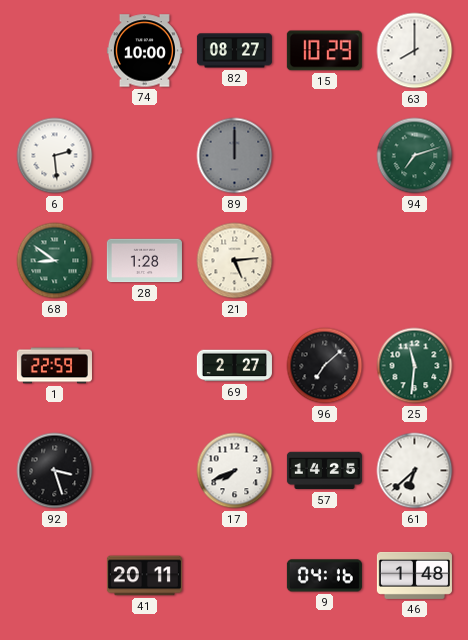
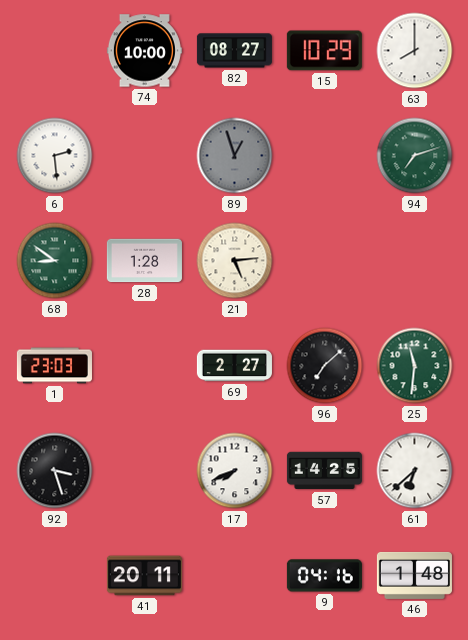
89: 12:00 -> 12:57
1: 22:59 -> 23:03
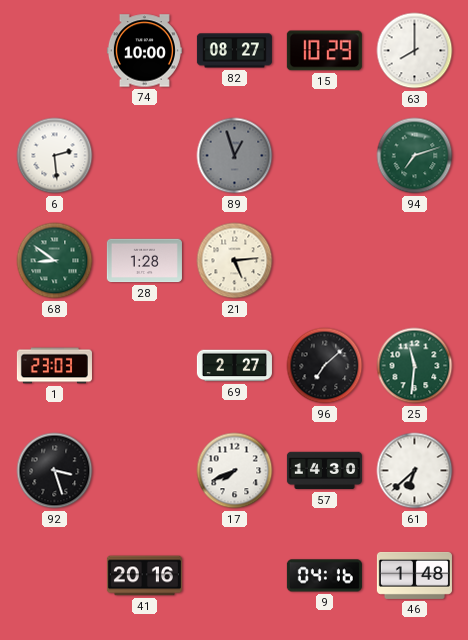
57: 14:25 -> 14:30
41: 20:11 -> 20:16
